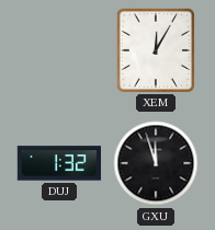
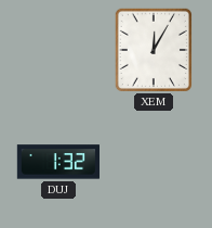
GXU: 11:57 -> none
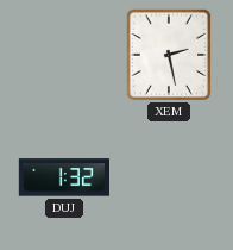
XEM: 12:05 -> 2:28
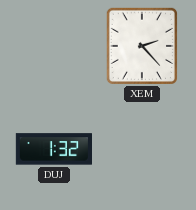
XEM: 2:28 -> 2:23
